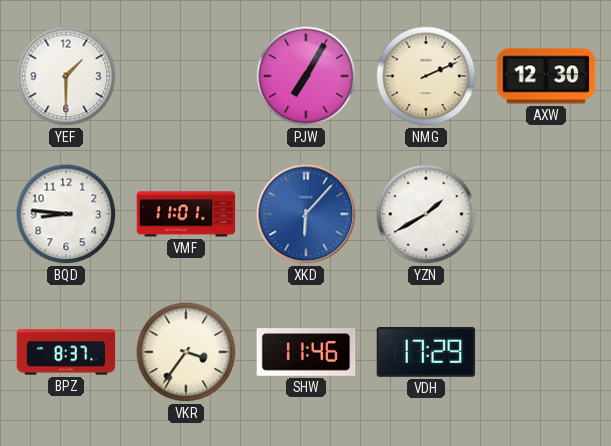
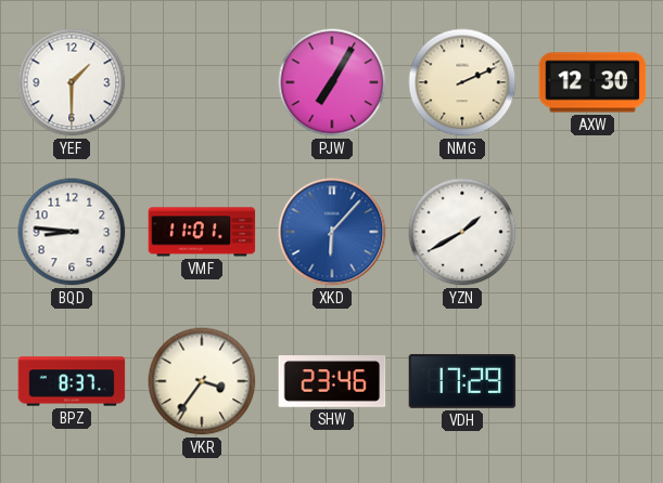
SHW: 11:46 -> 23:46
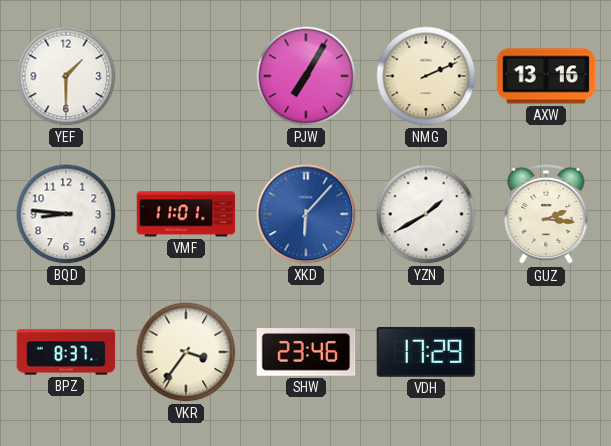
AXW: 12:30 -> 13:16
GUZ: none -> 2:16
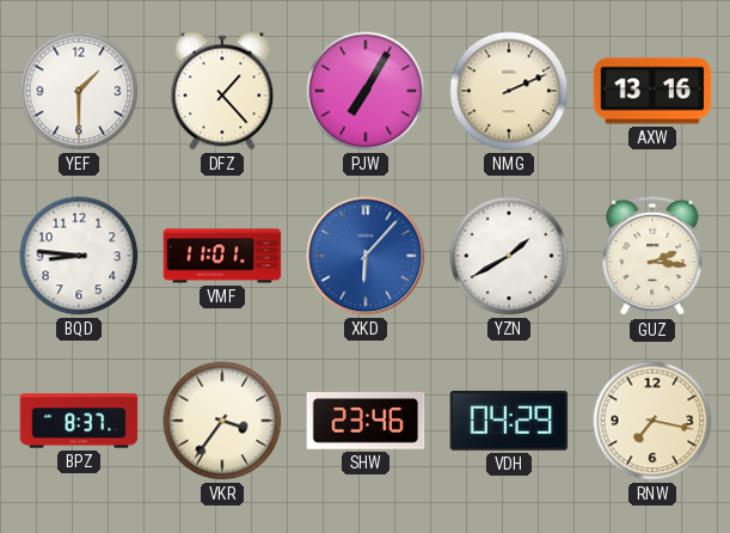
DFZ: none -> 1:23
VDH: 17:29 -> 04:29
RNW: none -> 7:17
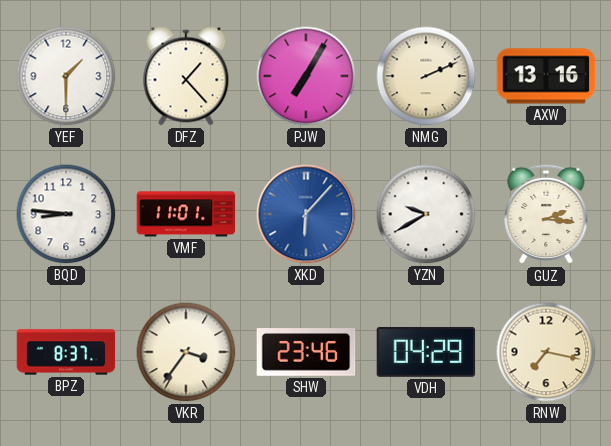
YZN: 1:40 -> 9:40
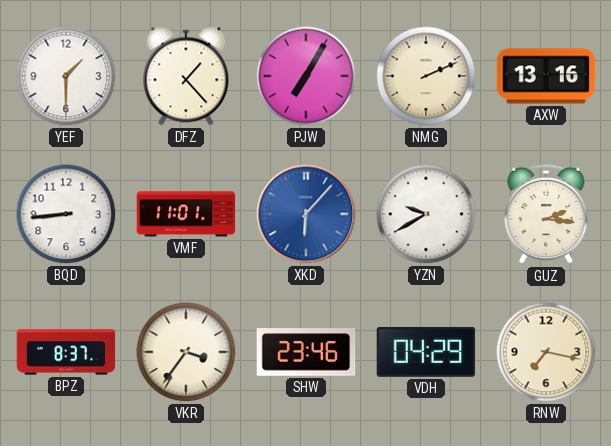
BQD: 8:46 -> 8:44
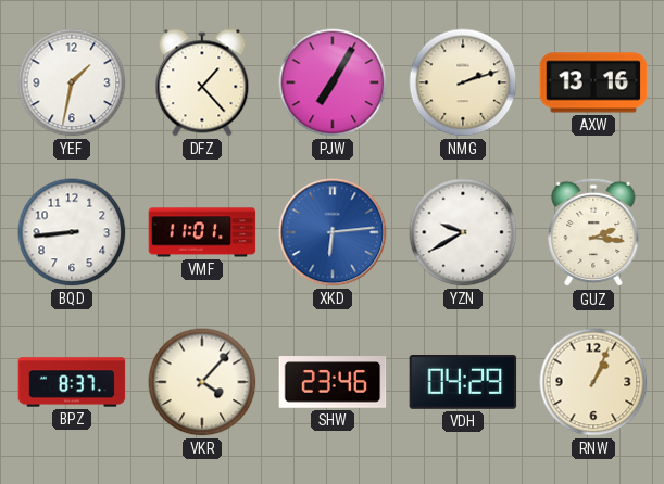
YEF: 1:30 -> 1:32
NMG: 2:11 -> 2:12
XKD: 6:07 -> 6:14
VKR: 3:36 -> 4:07
RNW: 7:17 -> 1:04
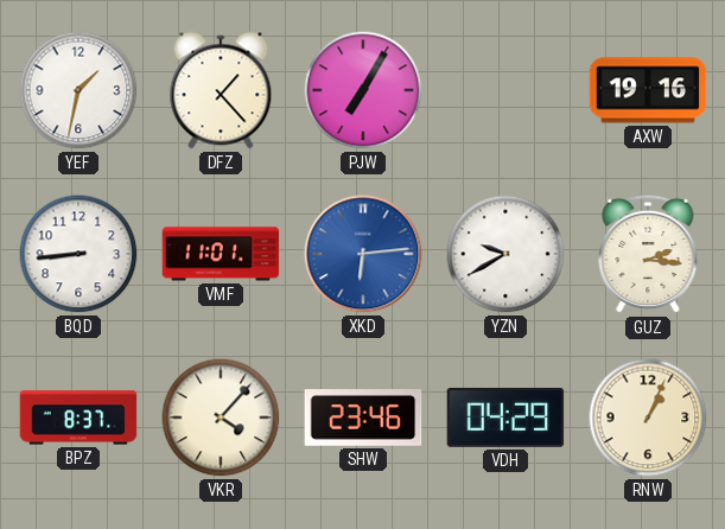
NMG: 2:12 -> none
AXW: 13:16 -> 19:16
